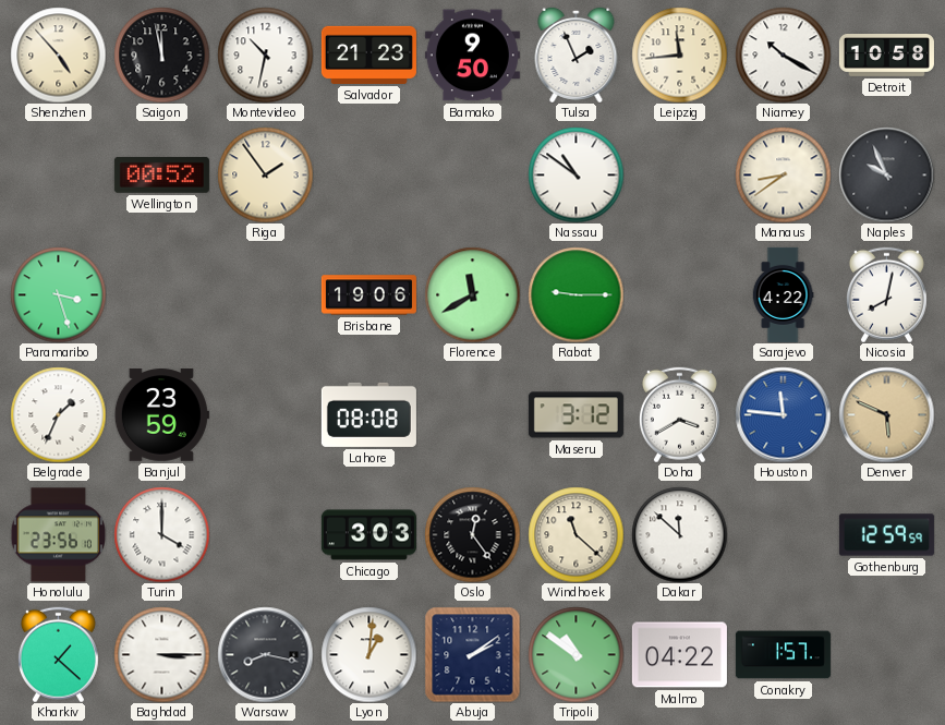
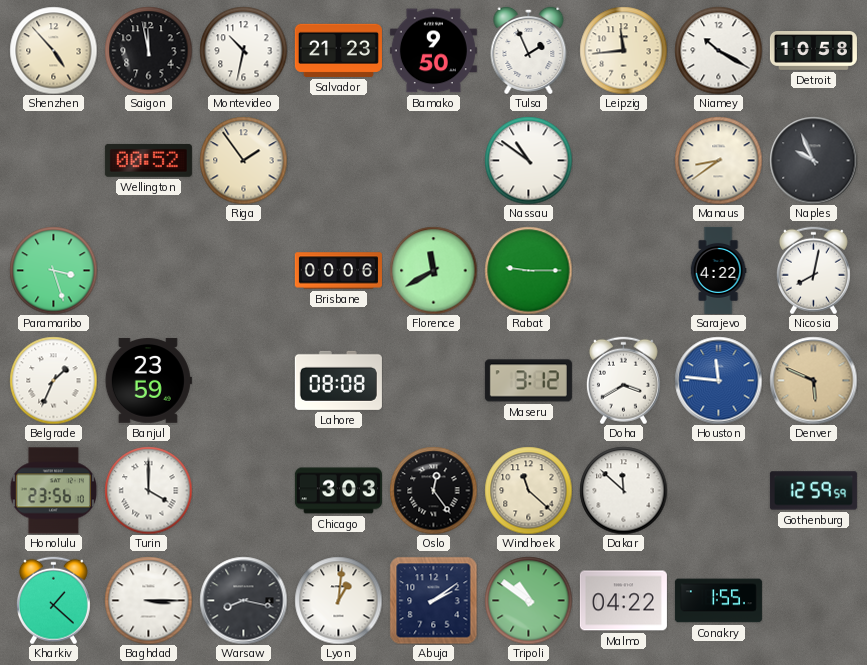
Brisbane: 19:06 -> 00:06
Conakry: 1:57 -> 1:55
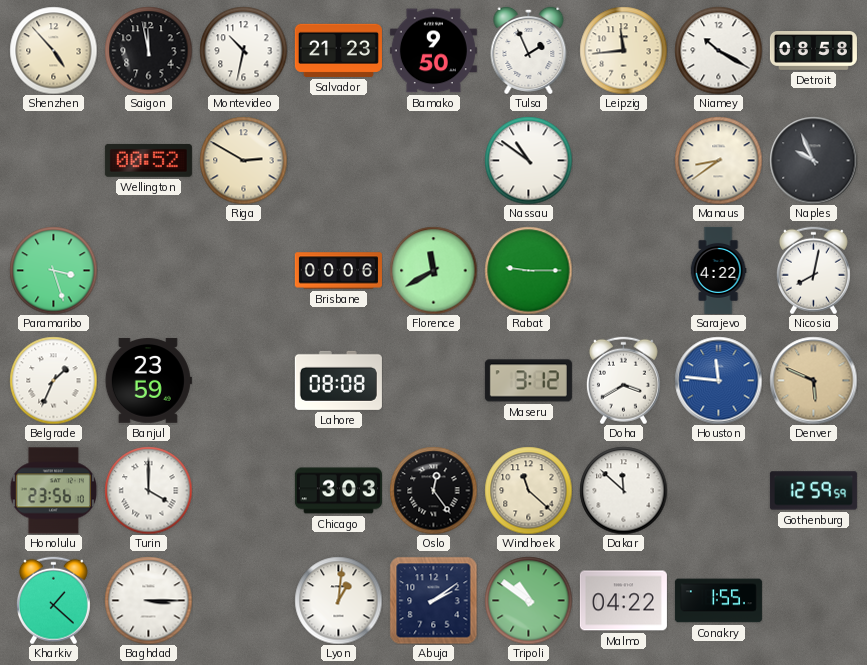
Detroit: 10:58 -> 08:58
Riga: 1:54 -> 2:50
Warsaw: 8:17 -> none
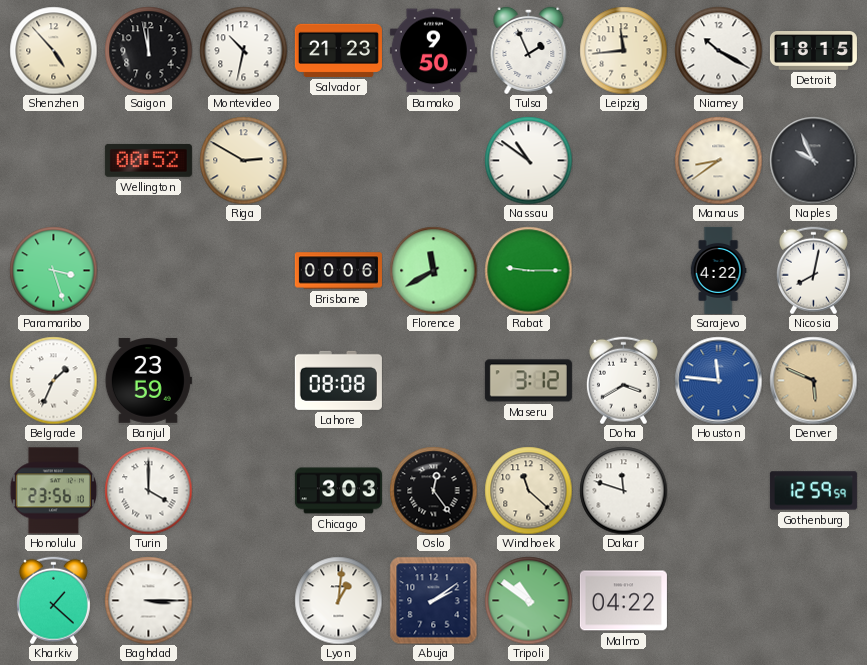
Detroit: 08:58 -> 18:15
Dakar: 11:52 -> 11:48
Conakry: 1:55 -> none
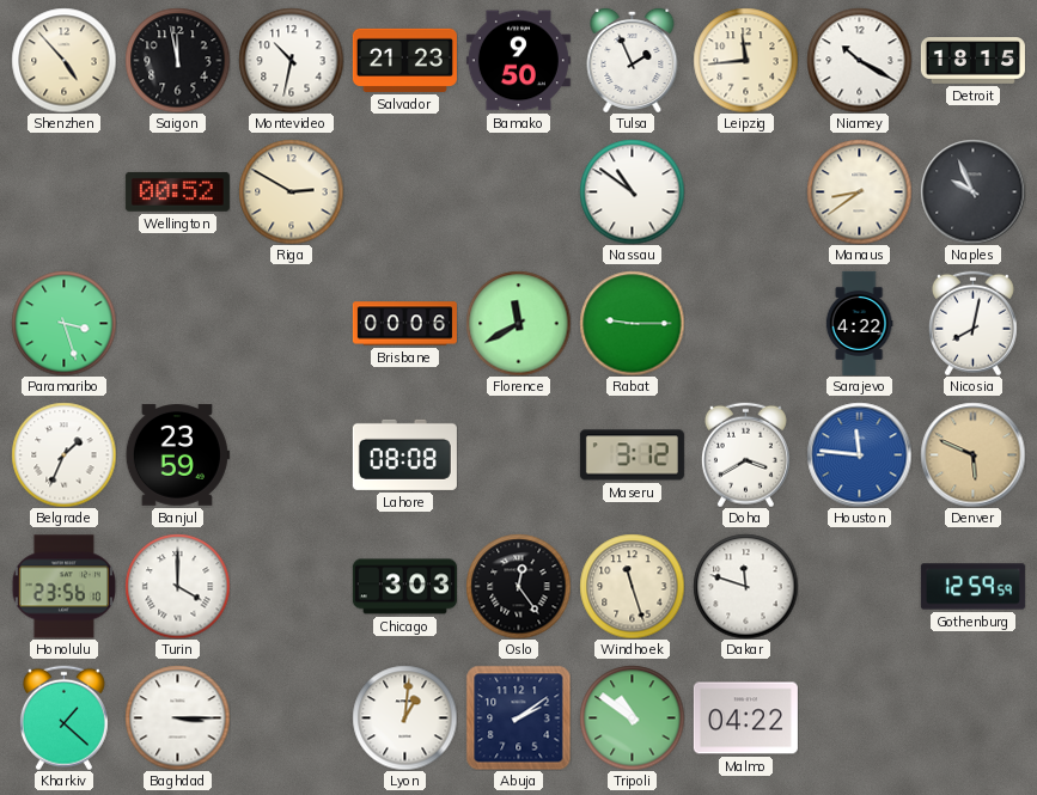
Windhoek: 11:22 -> 11:27
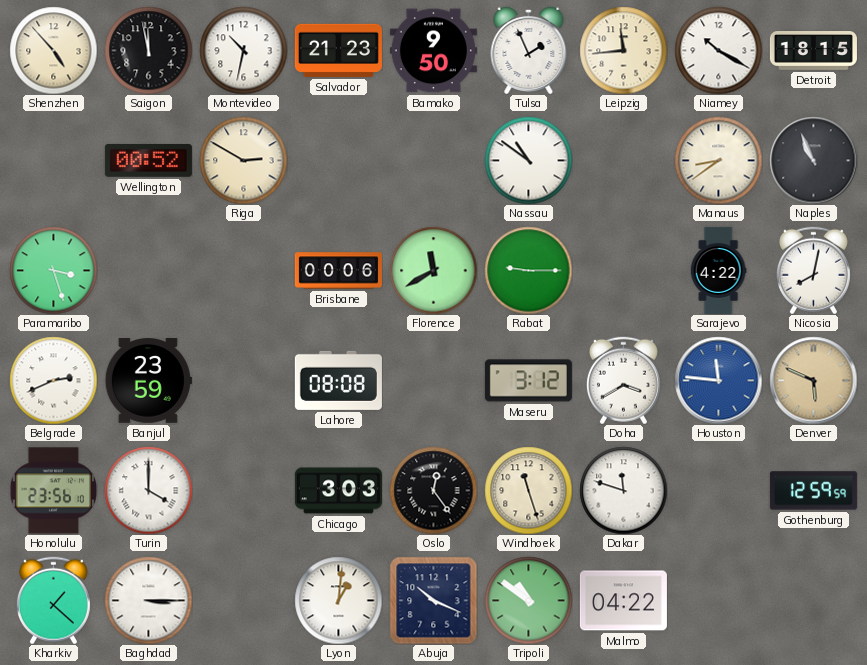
Naples: 9:56 -> 10:56
Belgrade: 1:34 -> 2:41
Abuja: 2:09 -> 10:19
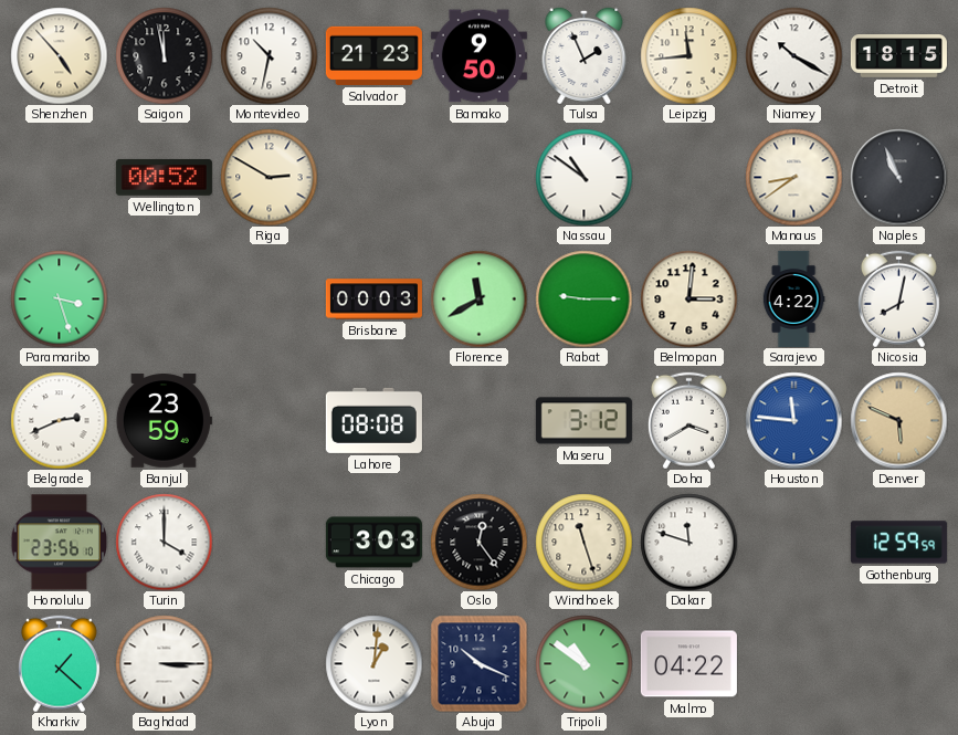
Brisbane: 00:06 -> 00:03
Belmopan: none -> 3:01
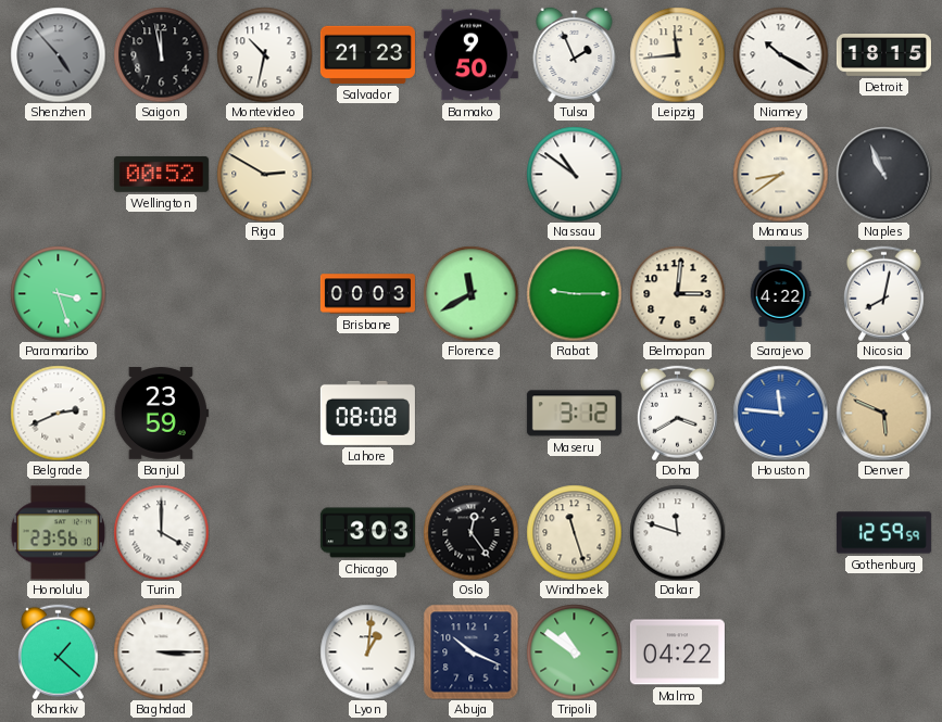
Shenzhen dial: cream -> grey
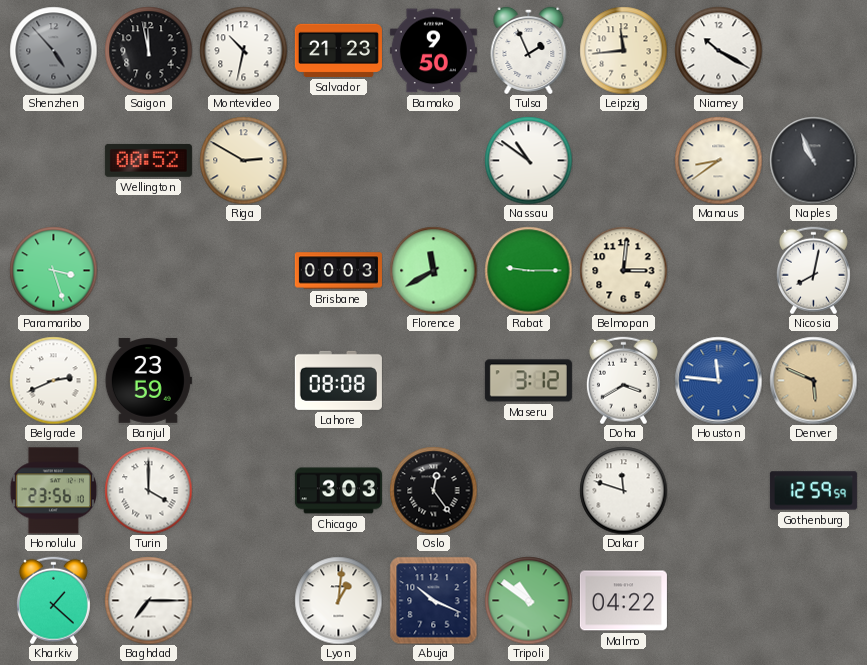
Detroit: 18:15 -> none
Sarajevo: 4:22 -> none
Windhoek: 11:27 -> none
Baghdad: 3:15 -> 7:15
